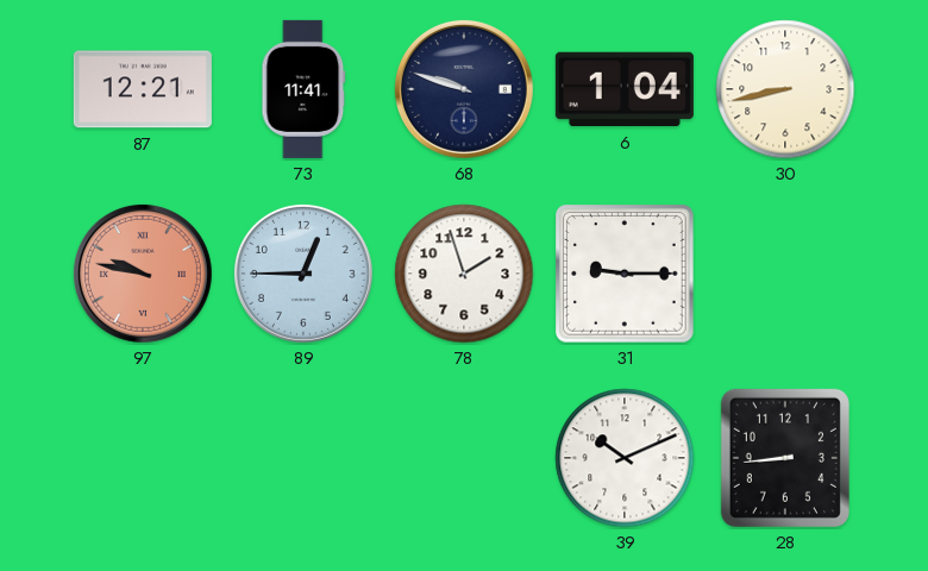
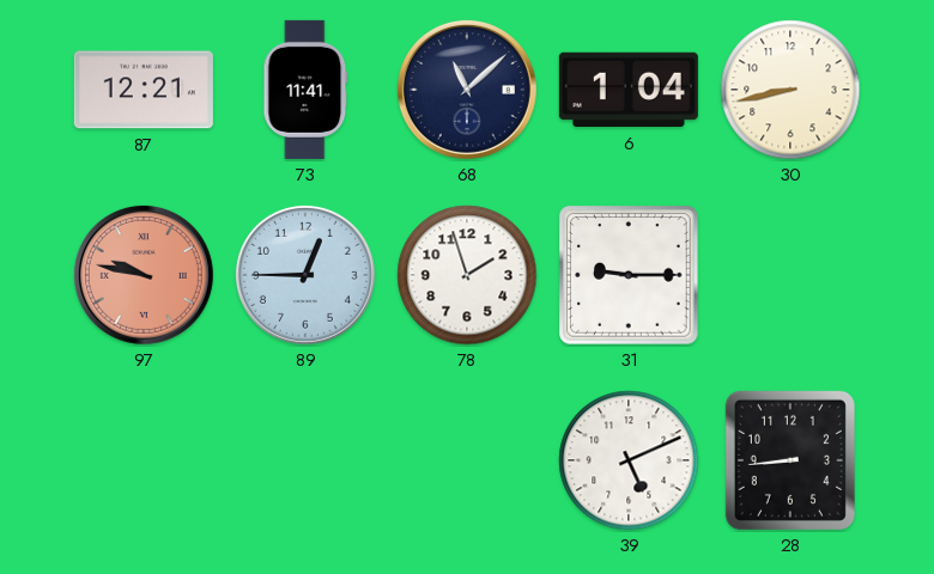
68: 9:48 -> 11:08
39: 10:11 -> 5:11
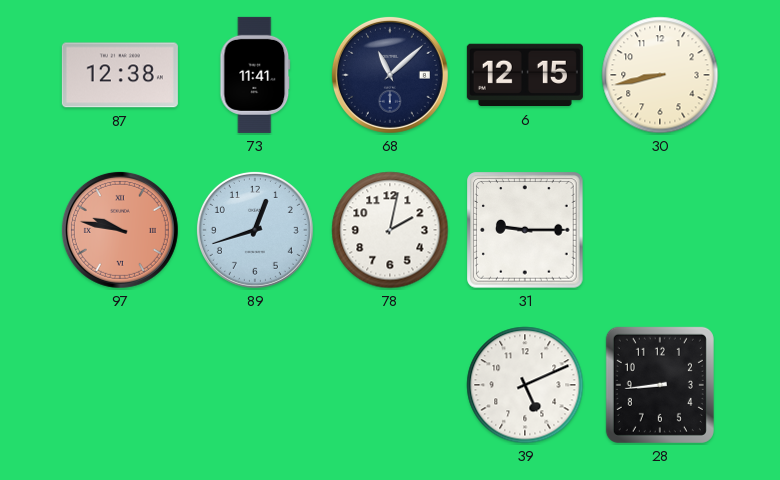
87: 12:21 -> 12:38
6: 1:04 -> 12:15
89: 12:45 -> 12:42
78: 1:57 -> 2:02
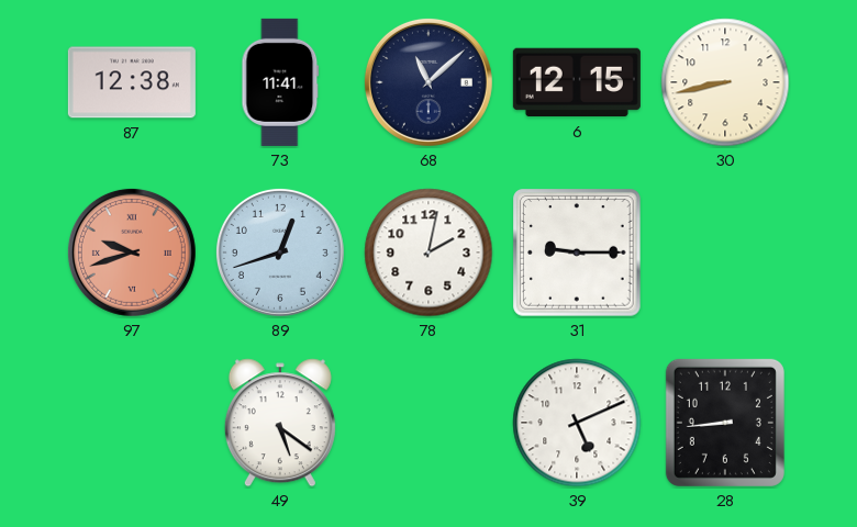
97: 9:47 -> 9:42
49: none -> 5:21
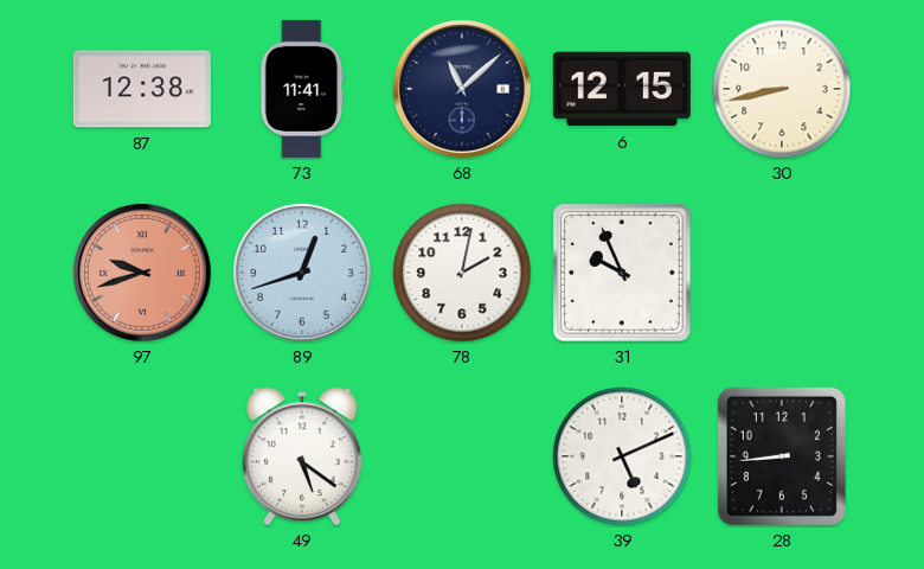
31: 9:15 -> 9:56
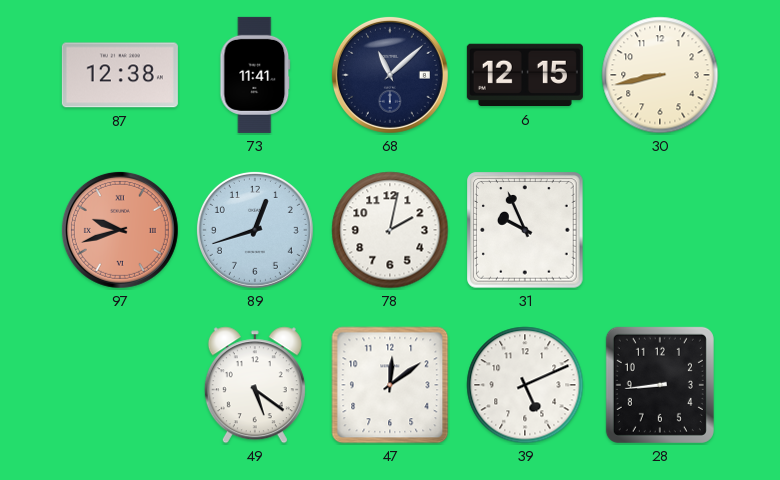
47: none -> 12:09
